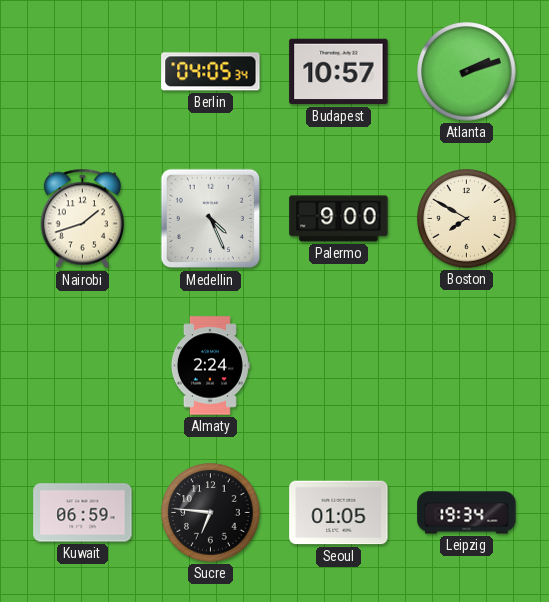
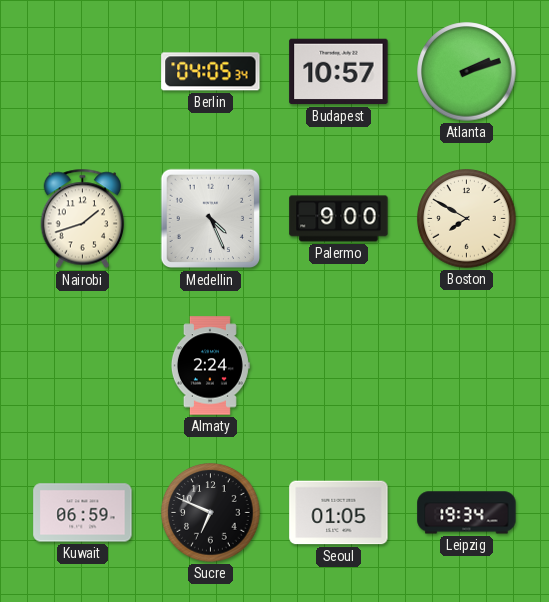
Sucre: 6:46 -> 6:49
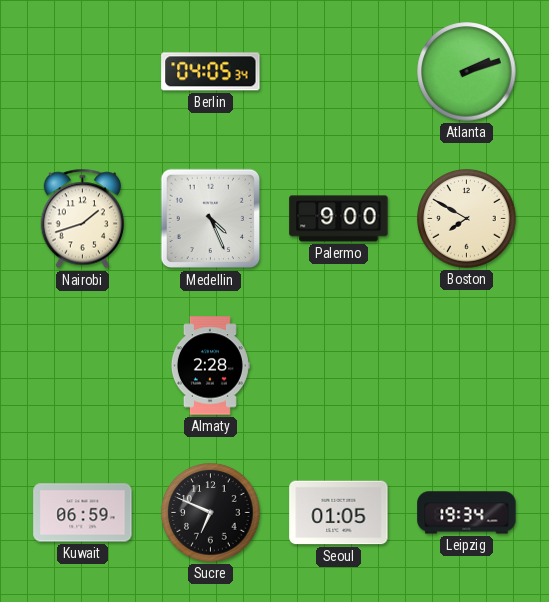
Budapest: 10:57 -> none
Almaty: 2:24 -> 2:28
